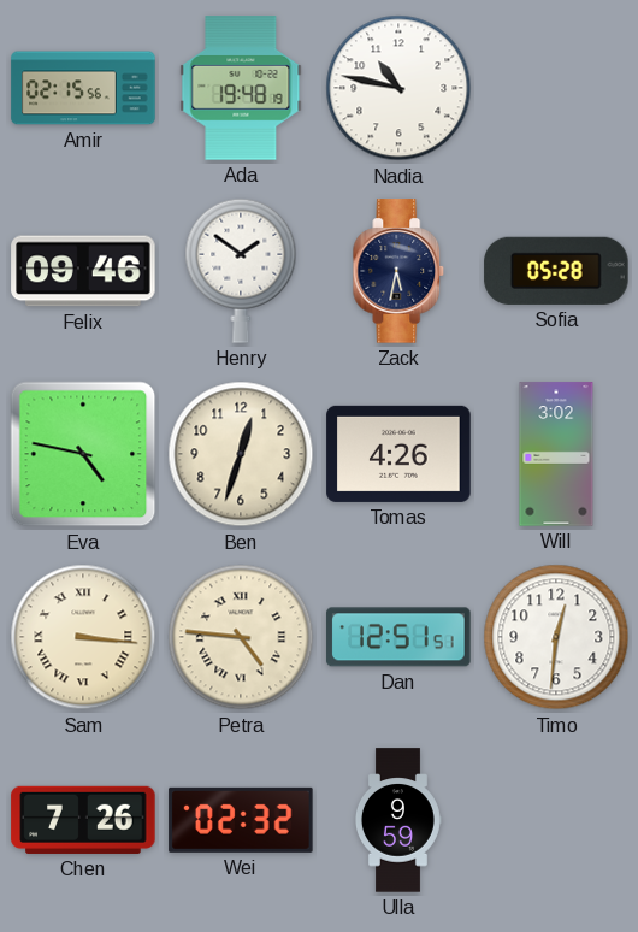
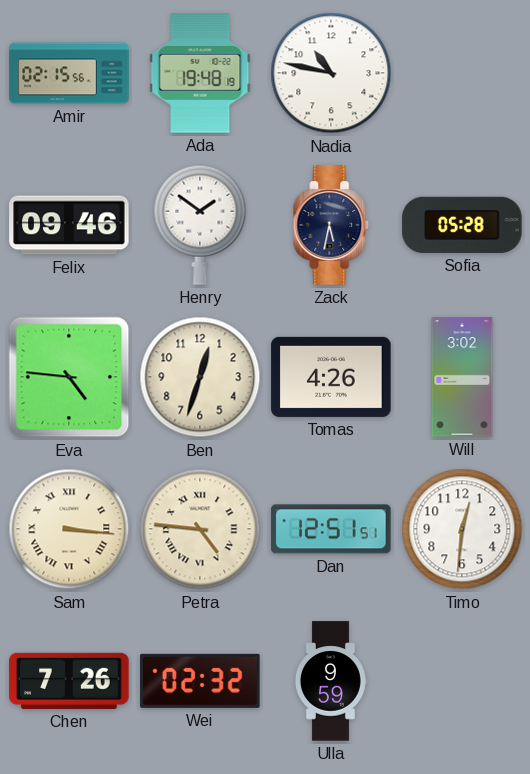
Eva: 4:47 -> 4:46
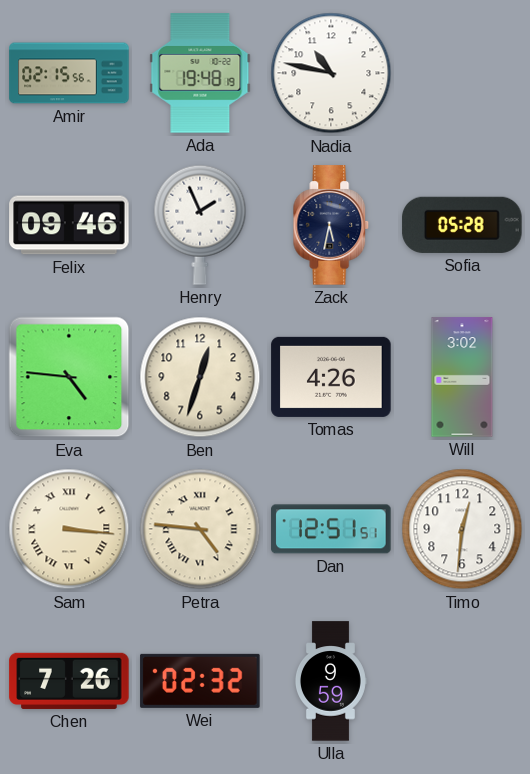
Henry: 1:51 -> 1:56
